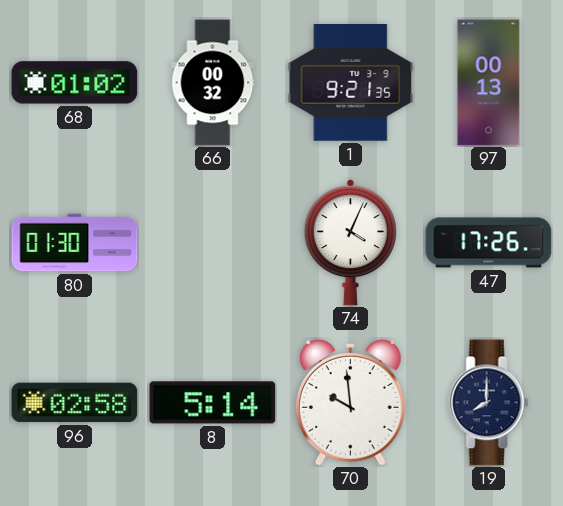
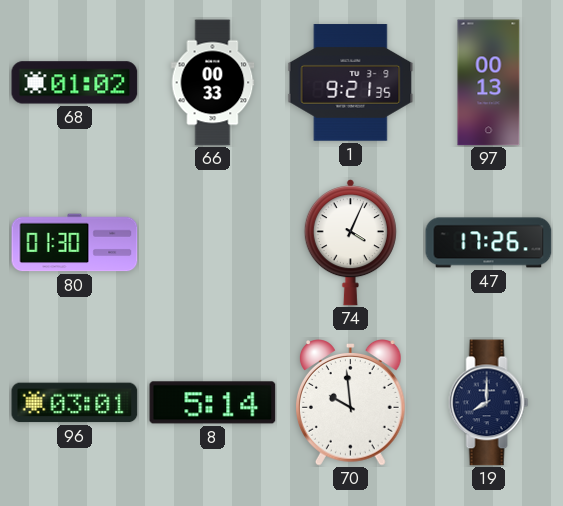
66: 00:32 -> 00:33
96: 02:58 -> 03:01
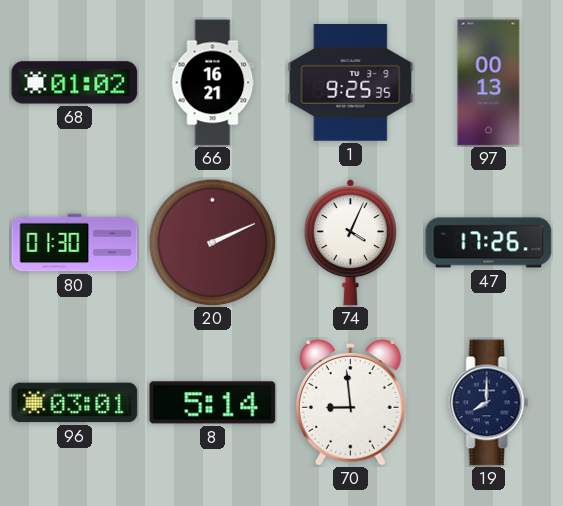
66: 00:33 -> 16:21
1: 9:21 -> 9:25
20: none -> 2:11
70: 9:59 -> 8:59
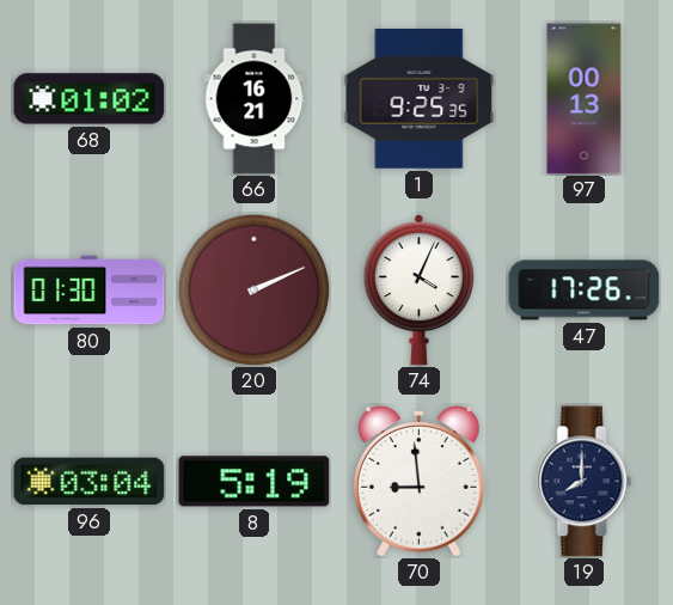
96: 03:01 -> 03:04
8: 5:14 -> 5:19
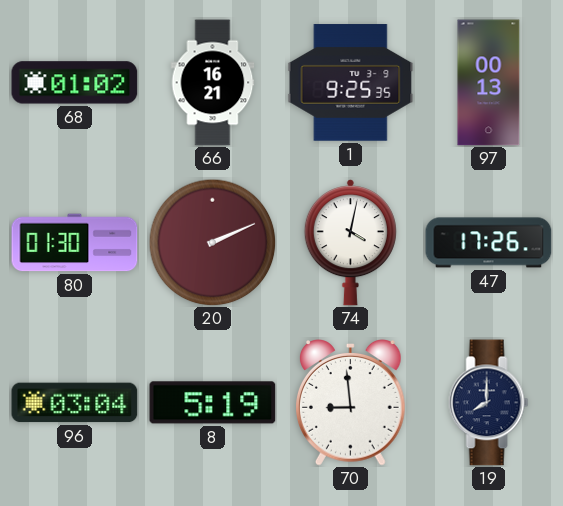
74: 4:04 -> 4:02
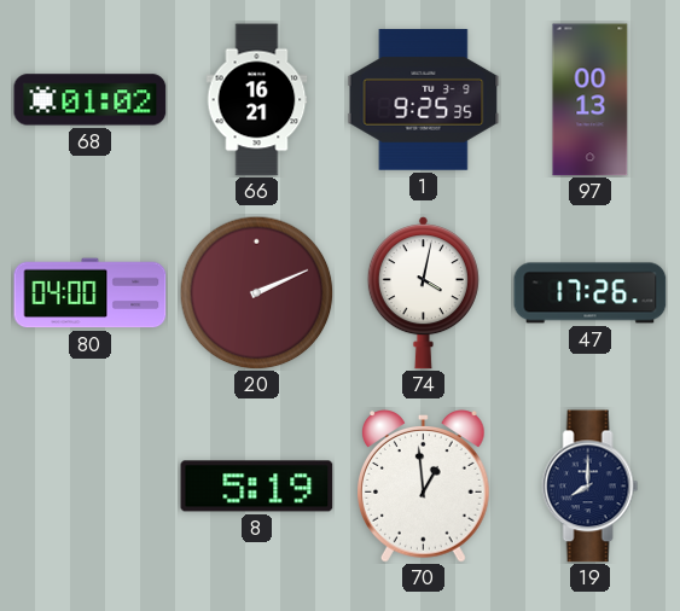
80: 01:30 -> 04:00
96: 03:04 -> none
70: 8:59 -> 12:59
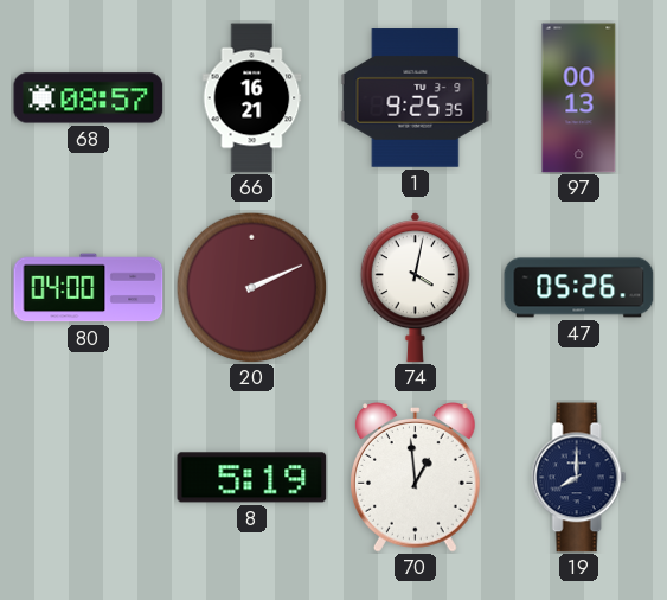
68: 01:02 -> 08:57
47: 17:26 -> 05:26
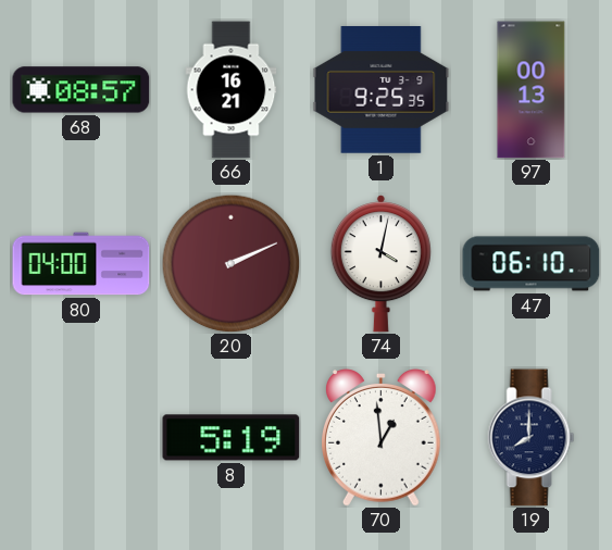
47: 05:26 -> 06:10
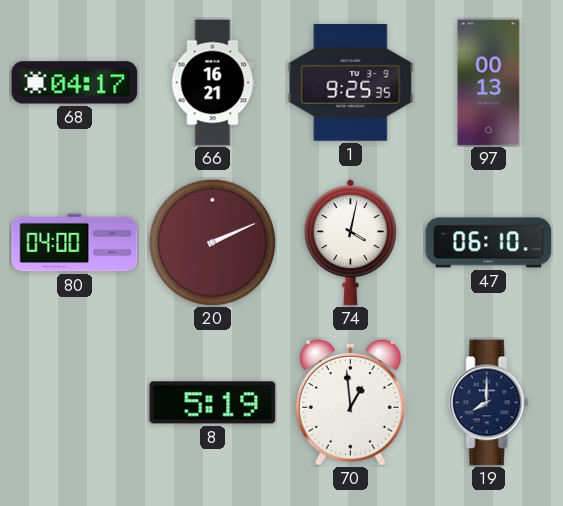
68: 08:57 -> 04:17
